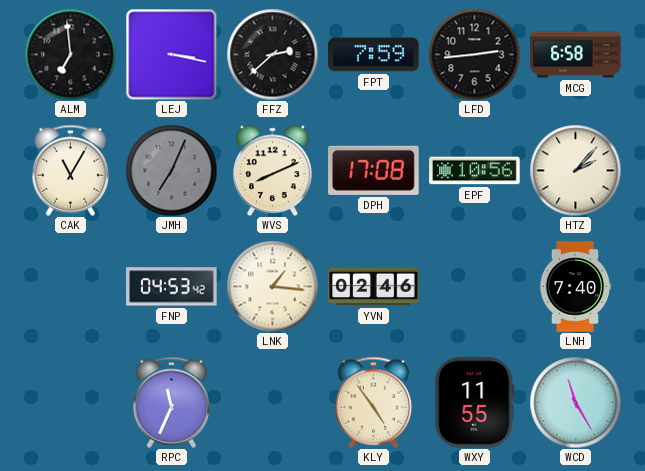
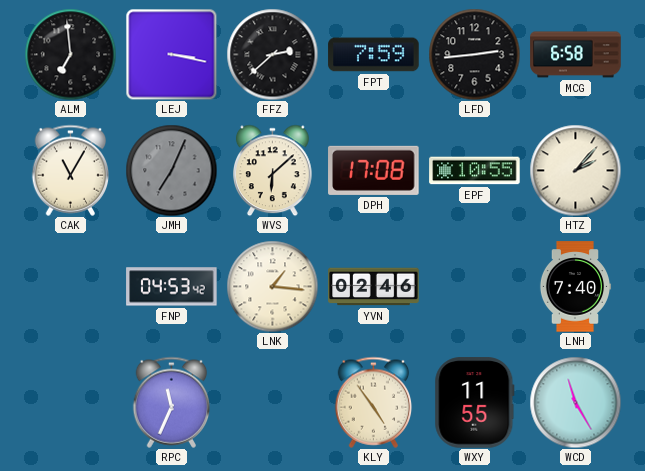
WVS: 8:11 -> 6:08
EPF: 10:56 -> 10:55
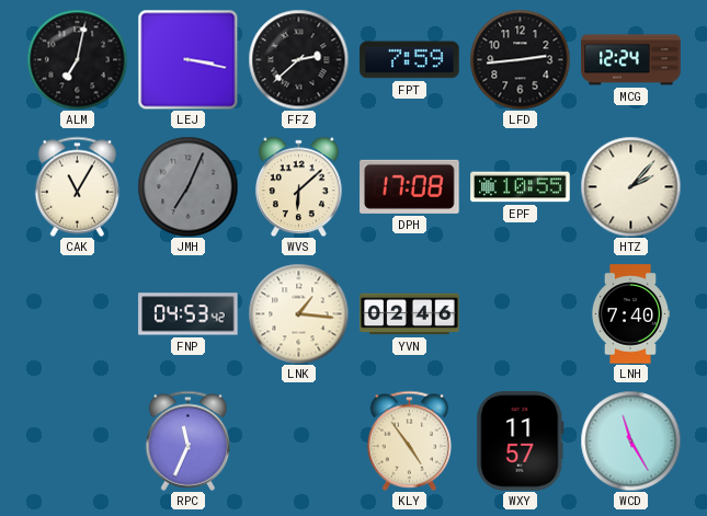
ALM: 6:59 -> 7:02
MCG: 6:58 -> 12:24
WXY: 11:55 -> 11:57
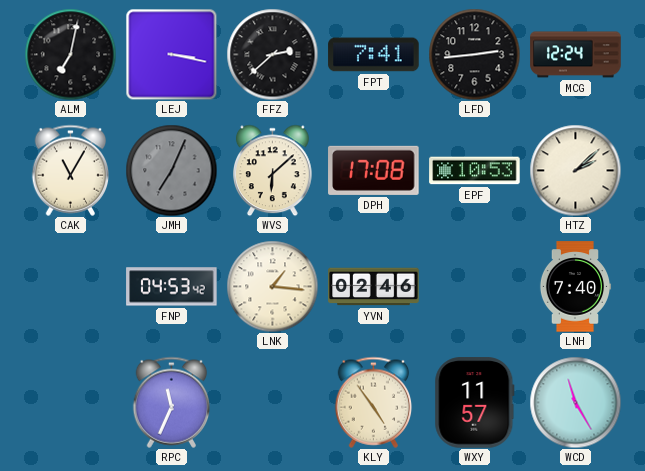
FPT: 7:59 -> 7:41
EPF: 10:55 -> 10:53
HTZ: 2:07 -> 2:08
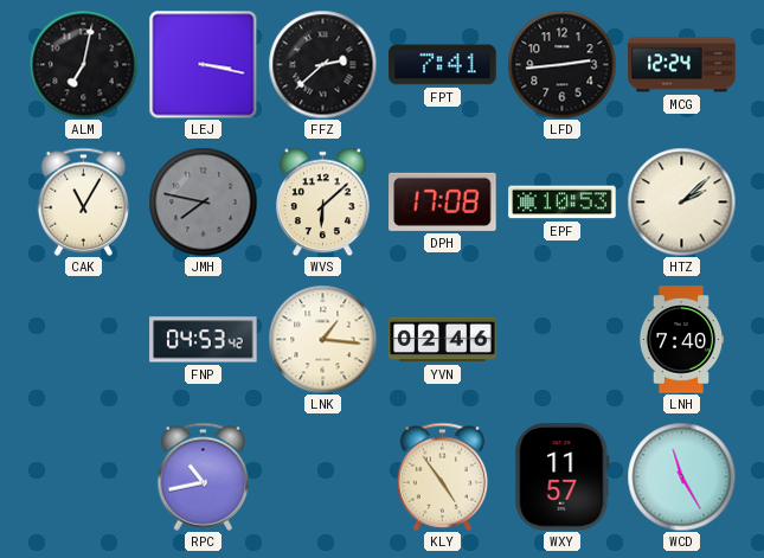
JMH: 7:04 -> 7:47
RPC: 11:34 -> 10:43
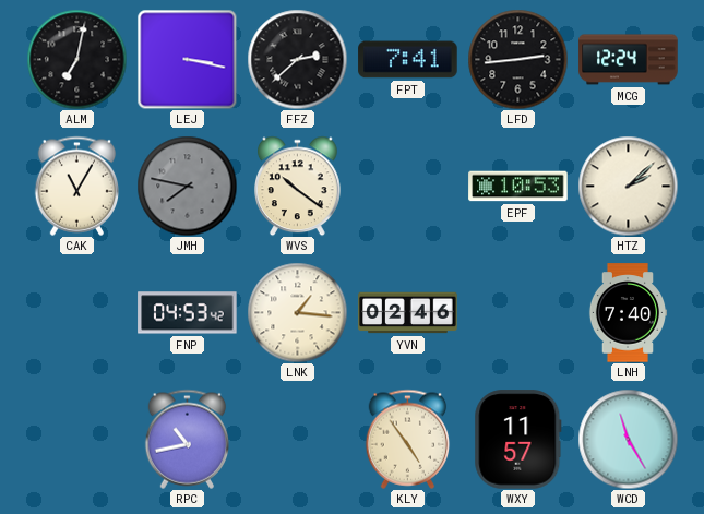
WVS: 6:08 -> 10:21
DPH: 17:08 -> none
